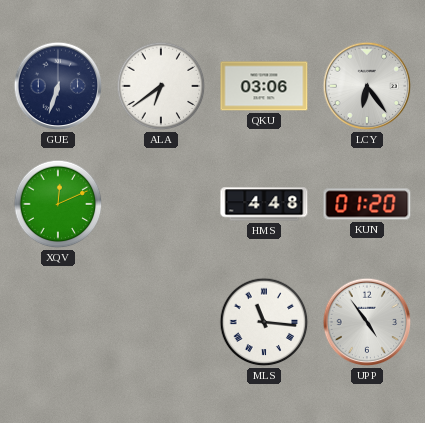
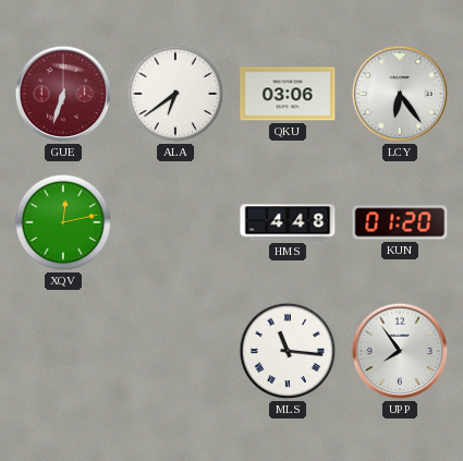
GUE dial: navy -> burgundy
XQV: 12:11 -> 12:13
UPP: 4:54 -> 7:54
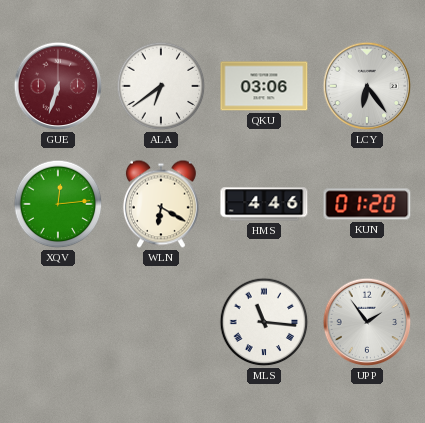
XQV: 12:13 -> 12:14
WLN: none -> 6:20
HMS: 4:48 -> 4:46
UPP: 7:54 -> 1:54
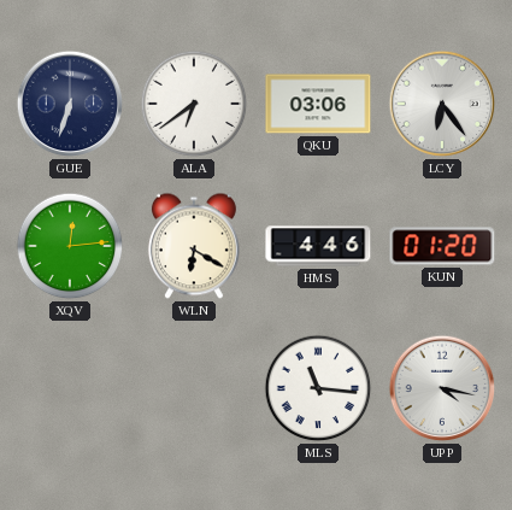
GUE dial: burgundy -> navy
UPP: 1:54 -> 4:17
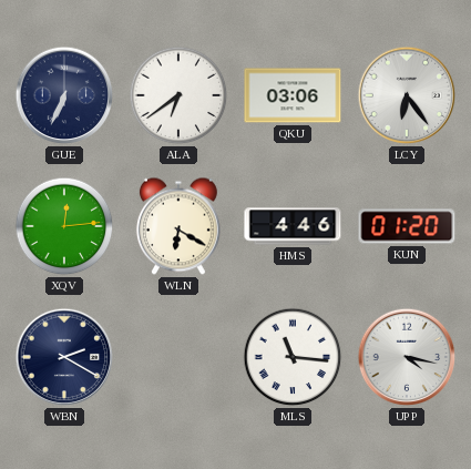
GUE: 6:33 -> 6:34
WBN: none -> 2:20
